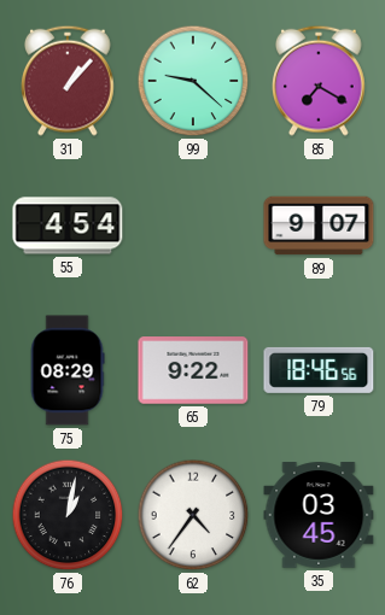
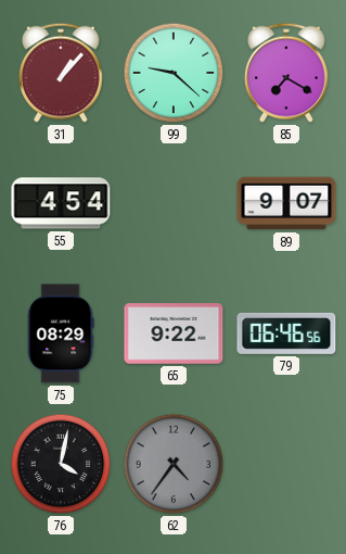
79: 18:46 -> 06:46
76: 1:02 -> 4:02
62 dial: white -> grey
35: 03:45 -> none
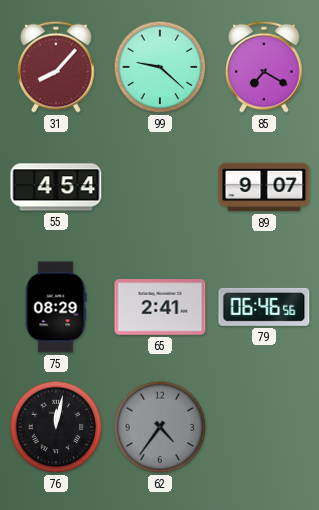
31: 1:07 -> 8:07
65: 9:22 -> 2:41
76: 4:02 -> 12:02
